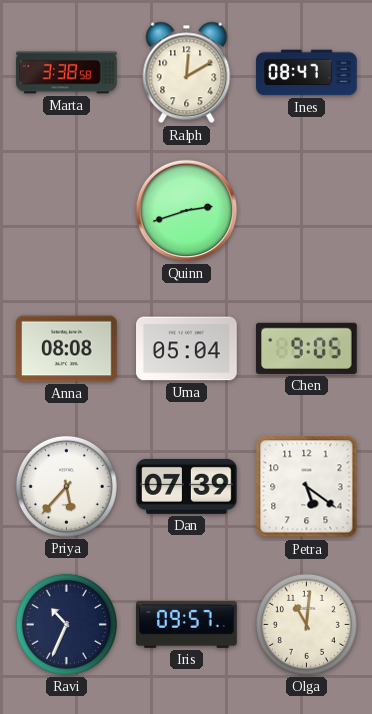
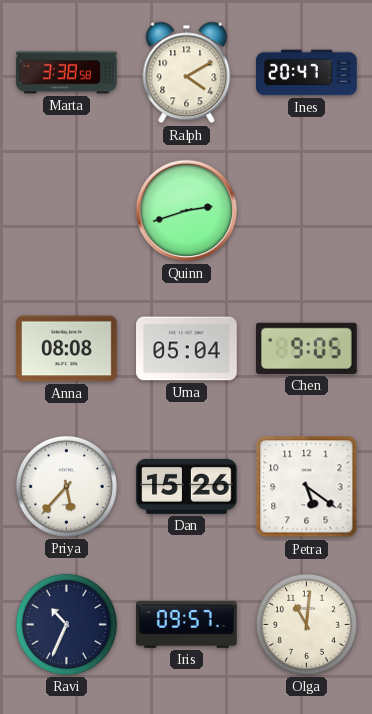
Ralph: 12:10 -> 4:10
Ines: 08:47 -> 20:47
Dan: 07:39 -> 15:26
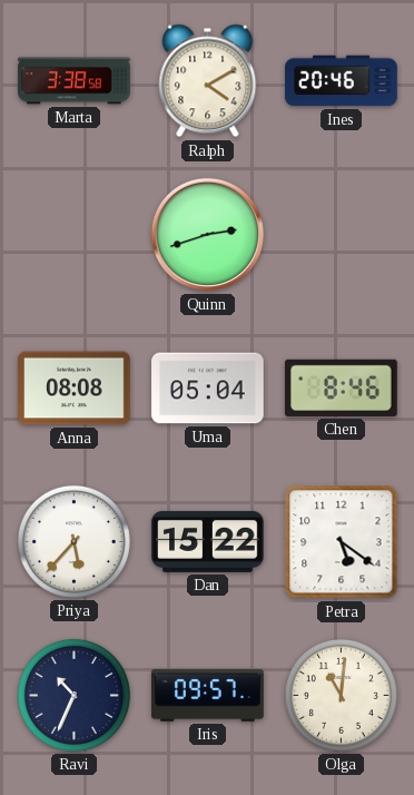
Ines: 20:47 -> 20:46
Chen: 9:05 -> 8:46
Dan: 15:26 -> 15:22
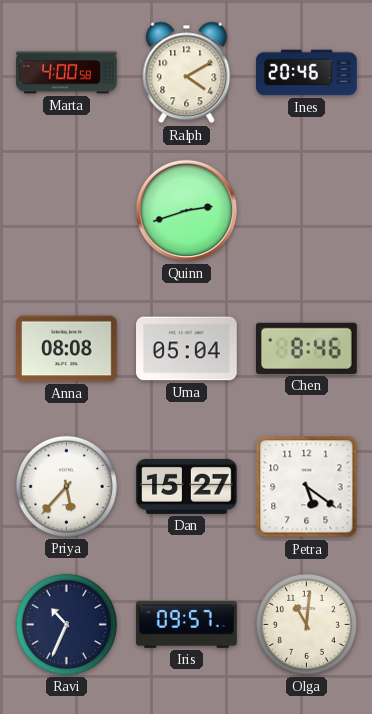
Marta: 3:38 -> 4:00
Dan: 15:22 -> 15:27
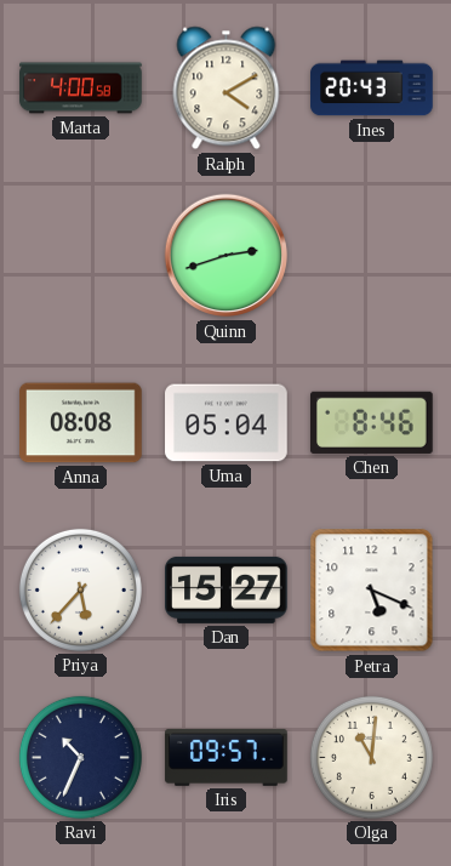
Ines: 20:46 -> 20:43
Petra: 5:21 -> 5:19
